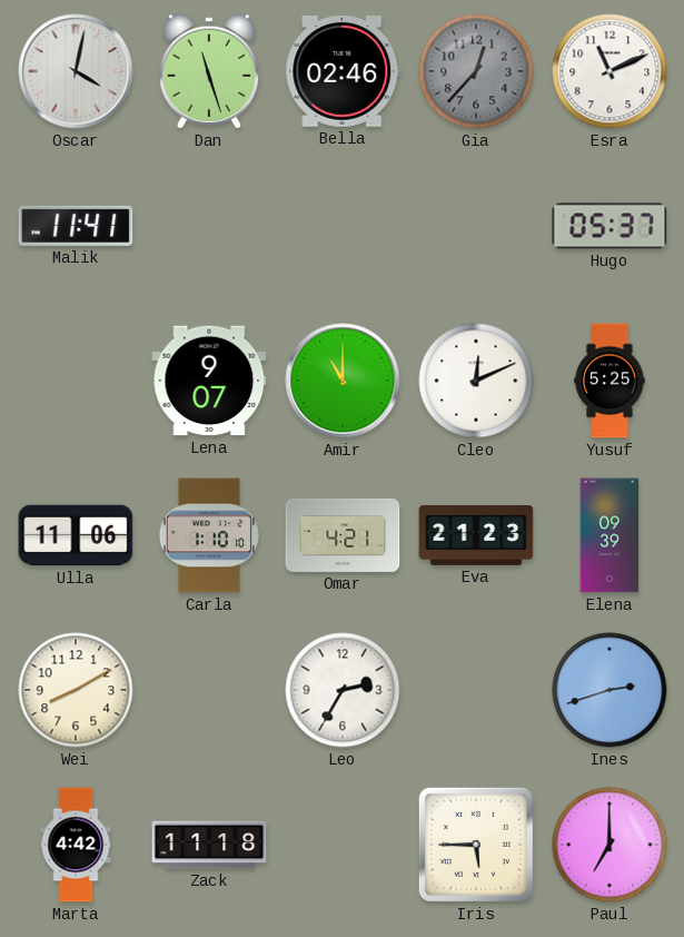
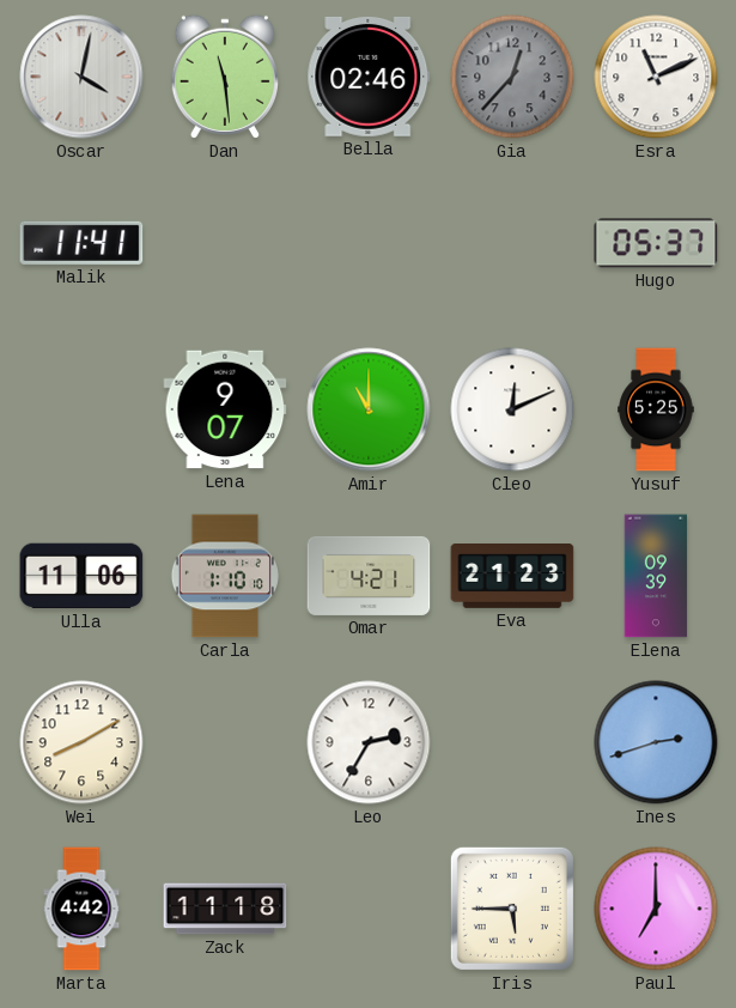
Dan: 11:27 -> 11:29
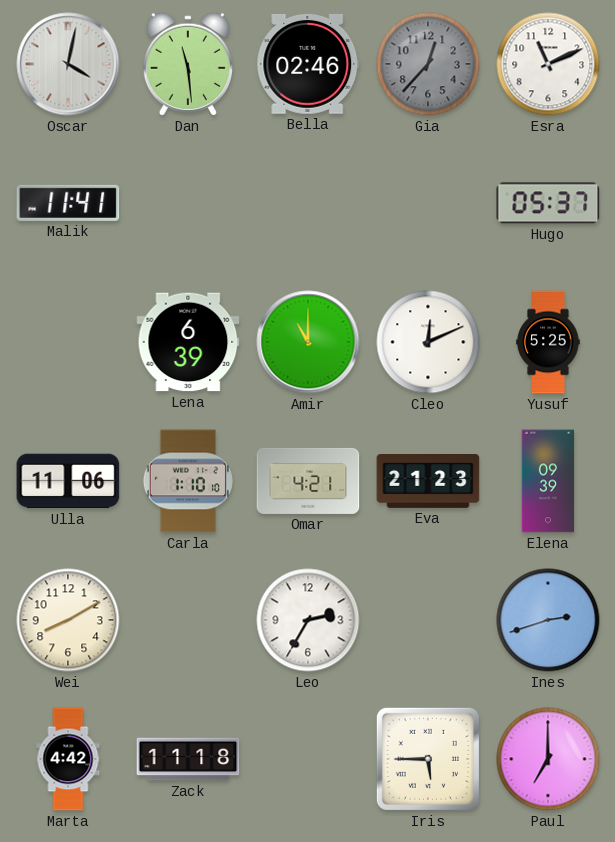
Lena: 9:07 -> 6:39
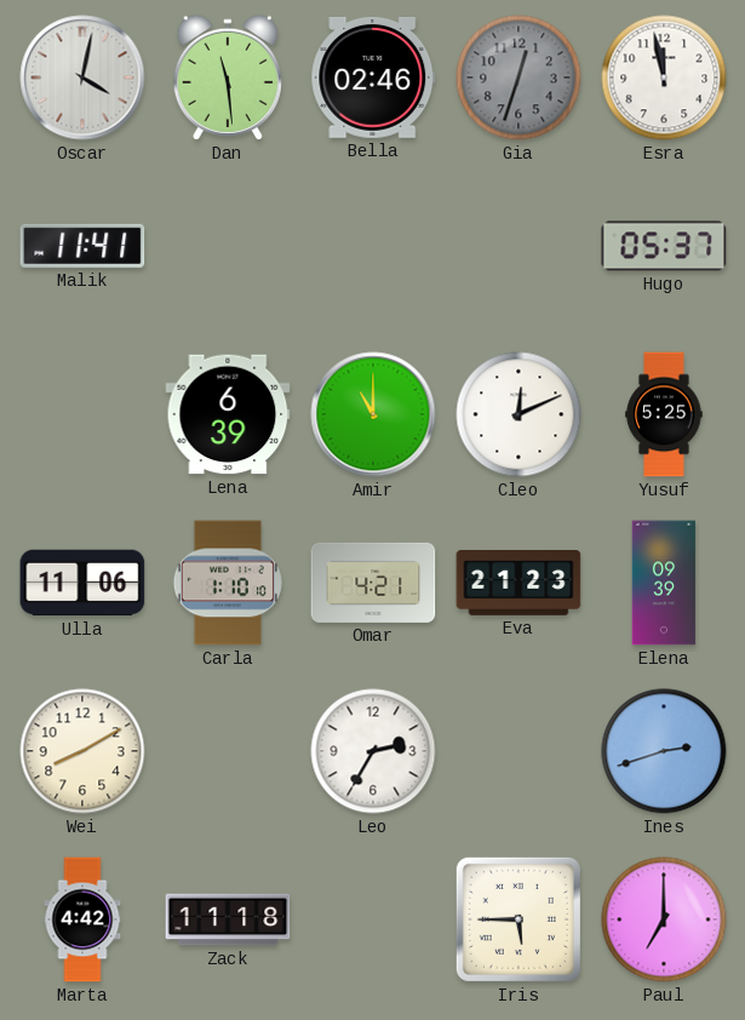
Gia: 12:37 -> 12:33
Esra: 11:11 -> 11:58
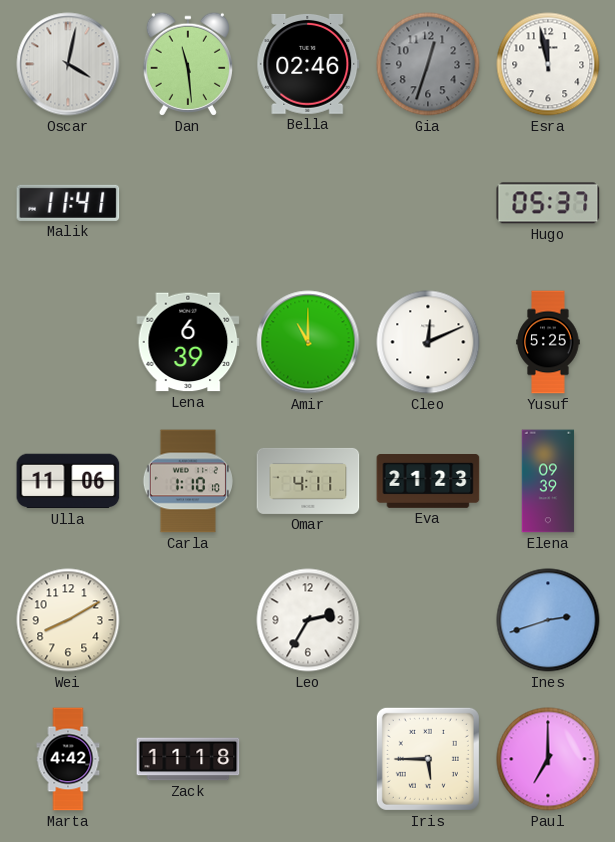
Omar: 4:21 -> 4:11
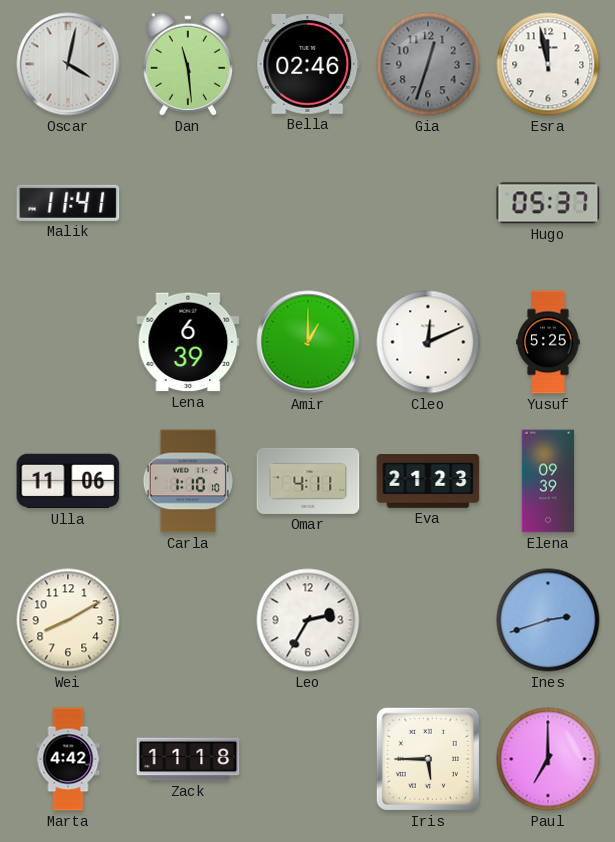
Amir: 11:00 -> 1:00
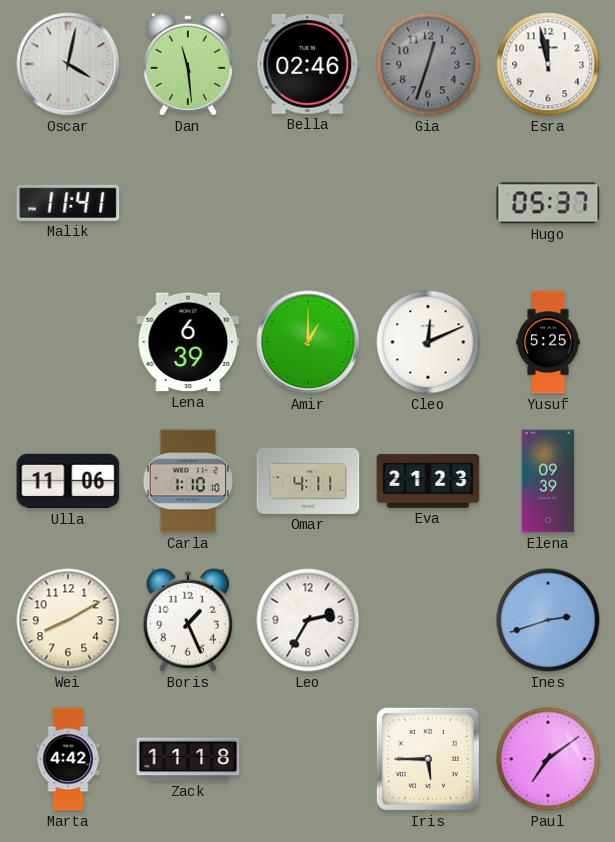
Boris: none -> 1:26
Paul: 7:00 -> 7:09
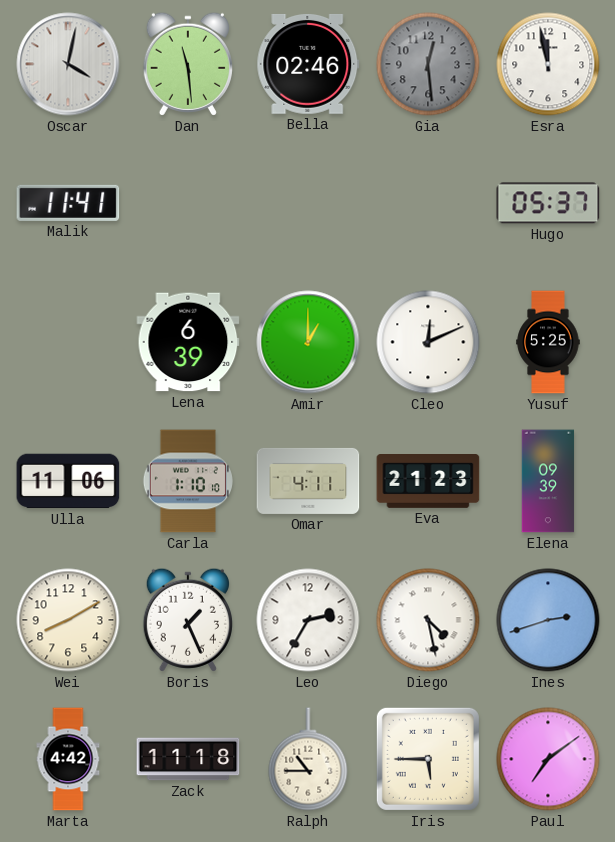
Gia: 12:33 -> 12:29
Diego: none -> 4:28
Ralph: none -> 10:45
